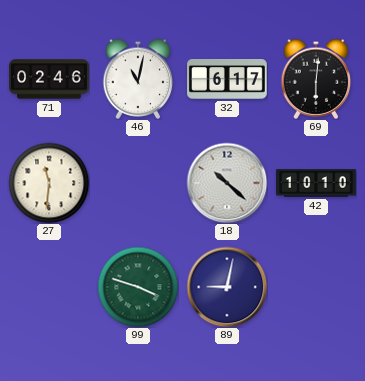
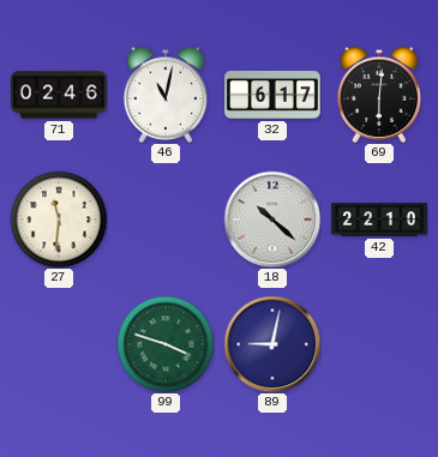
42: 10:10 -> 22:10
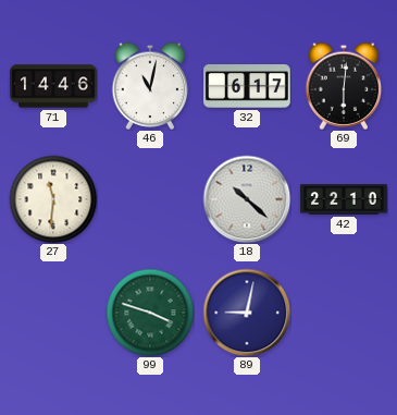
71: 02:46 -> 14:46
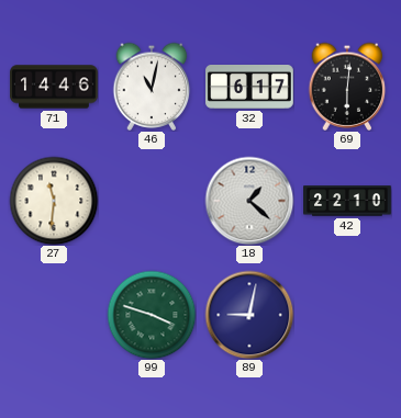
18: 10:22 -> 1:22
